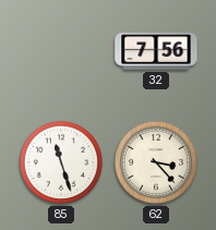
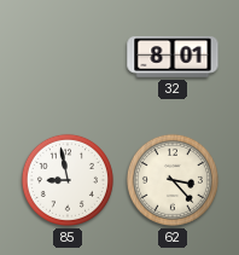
32: 7:56 -> 8:01
85: 11:27 -> 8:58
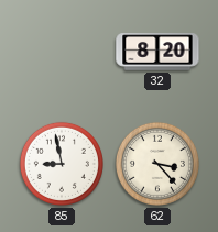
32: 8:01 -> 8:20
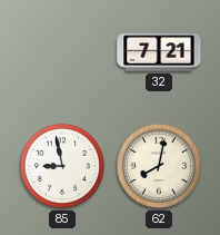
32: 8:20 -> 7:21
62: 3:23 -> 8:02
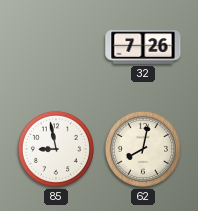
32: 7:21 -> 7:26
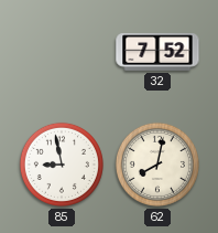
32: 7:26 -> 7:52
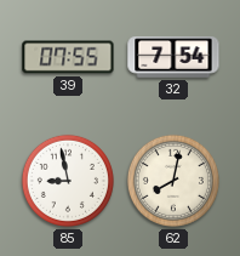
39: none -> 07:55
32: 7:52 -> 7:54
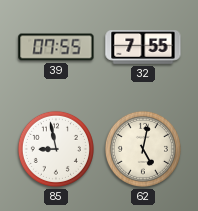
32: 7:54 -> 7:55
62: 8:02 -> 5:02
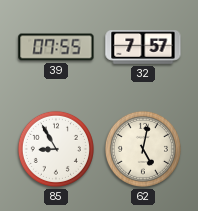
32: 7:55 -> 7:57
85: 8:58 -> 8:55
